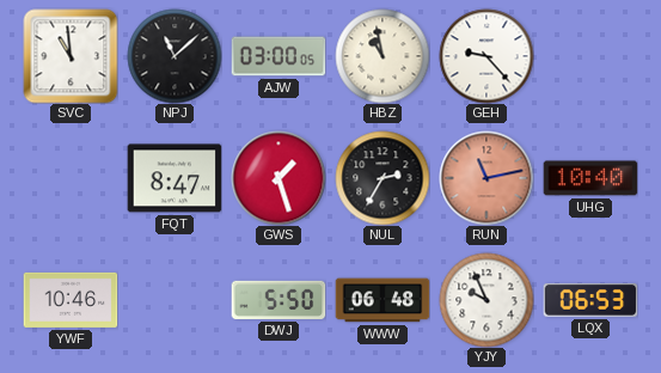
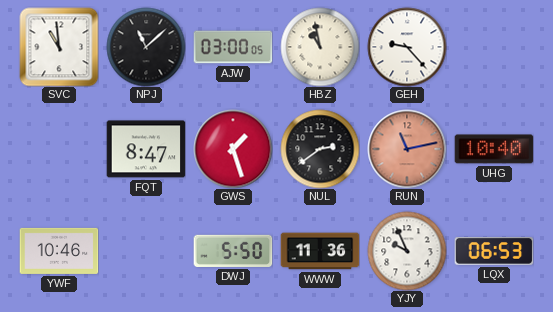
NUL: 2:35 -> 2:39
WWW: 06:48 -> 11:36
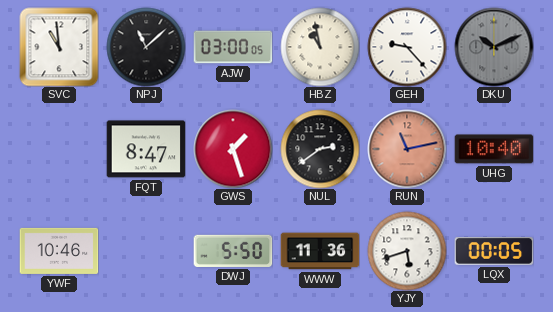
DKU: none -> 10:11
YJY: 9:56 -> 5:42
LQX: 06:53 -> 00:05
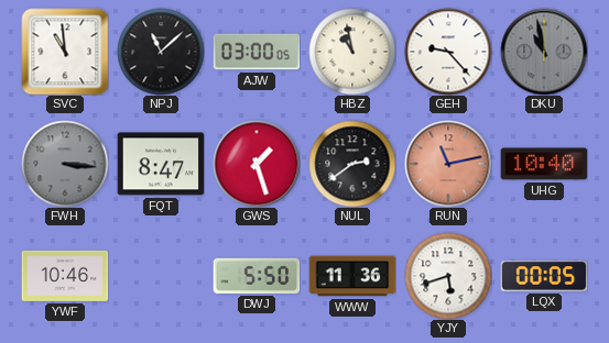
DKU: 10:11 -> 10:58
FWH: none -> 3:16
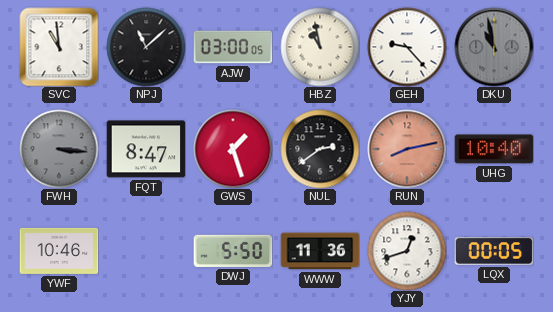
RUN: 11:13 -> 8:13
YJY: 5:42 -> 12:42
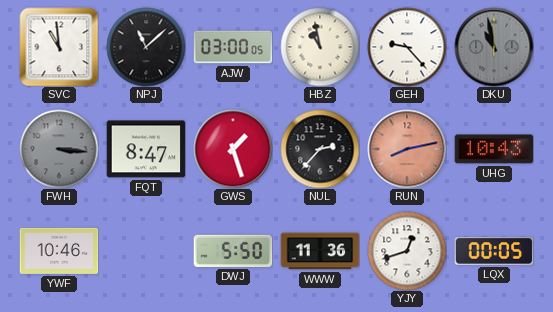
NUL: 2:39 -> 2:37
UHG: 10:40 -> 10:43
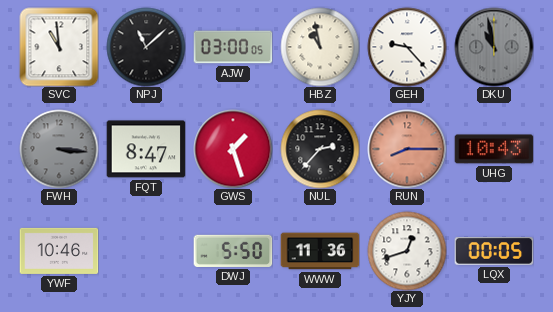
RUN: 8:13 -> 8:15
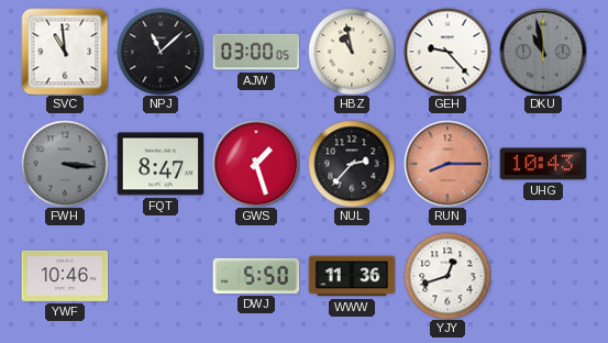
LQX: 00:05 -> none
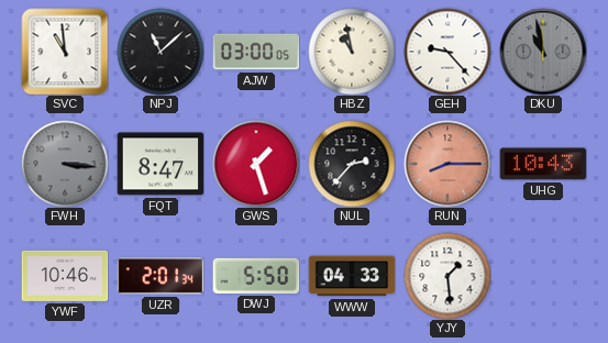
UZR: none -> 2:01
WWW: 11:36 -> 04:33
YJY: 12:42 -> 1:29
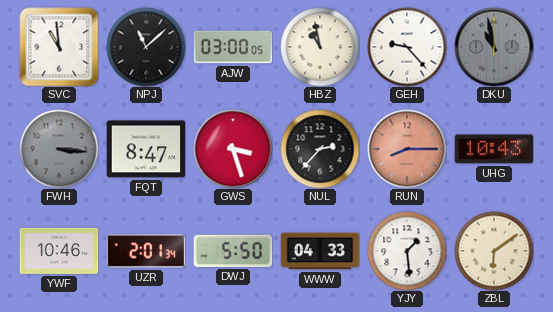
GWS: 1:27 -> 3:27
ZBL: none -> 6:09
